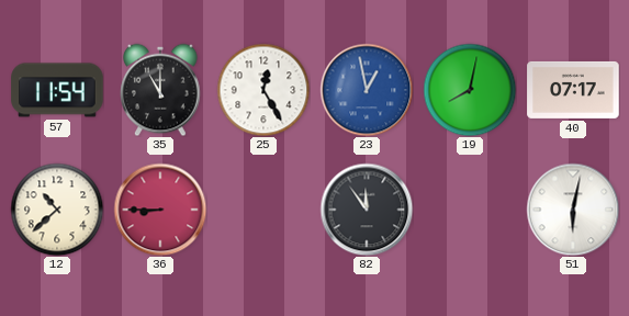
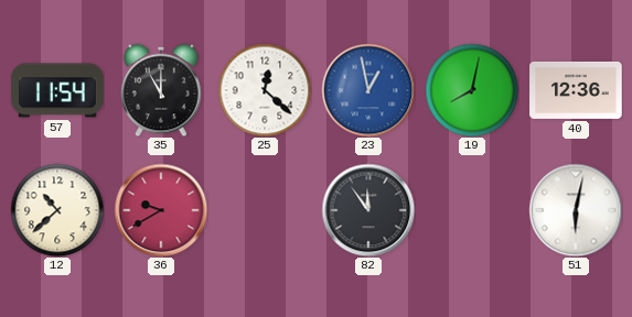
25: 12:25 -> 12:22
40: 07:17 -> 12:36
36: 8:45 -> 9:40
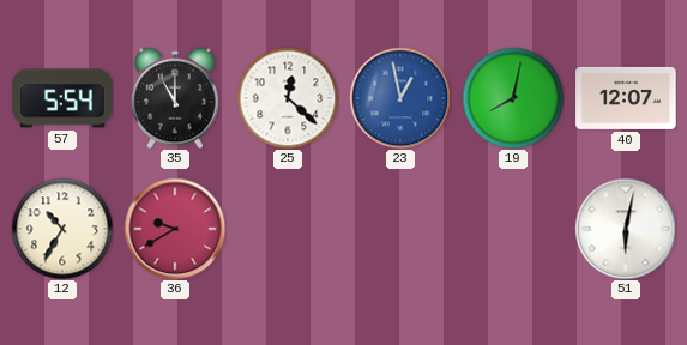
57: 11:54 -> 5:54
40: 12:36 -> 12:07
12: 10:38 -> 10:35
82: 11:54 -> none
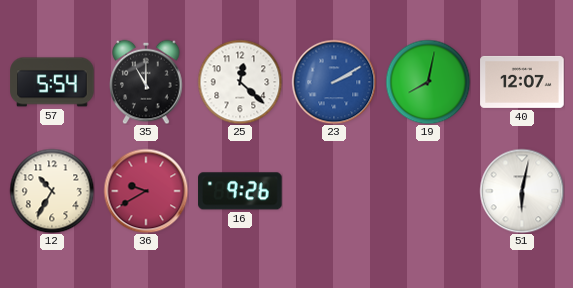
23: 12:58 -> 2:10
16: none -> 9:26
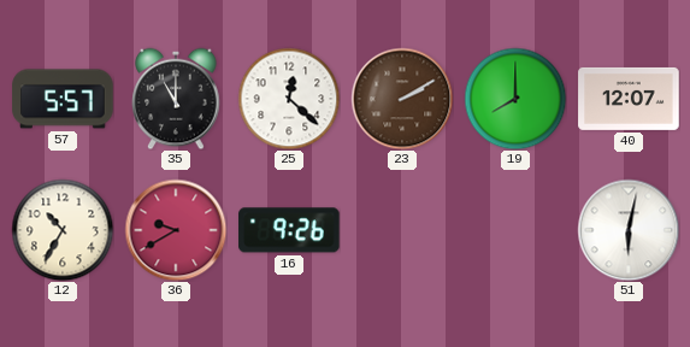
57: 5:54 -> 5:57
23 dial: blue -> brown
19: 8:02 -> 8:00
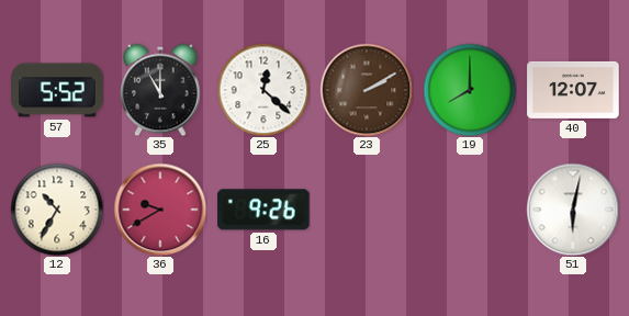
57: 5:57 -> 5:52
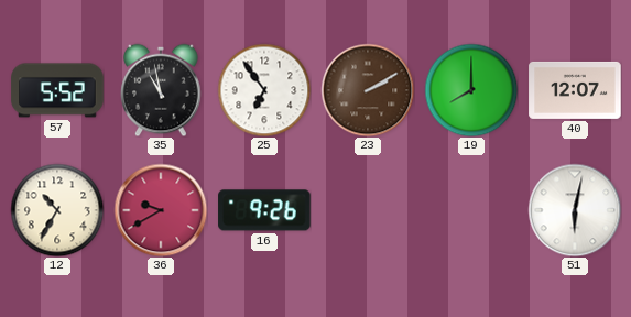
35: 11:00 -> 10:58
25: 12:22 -> 6:54
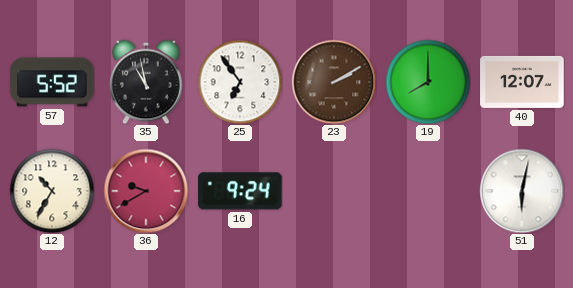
16: 9:26 -> 9:24
